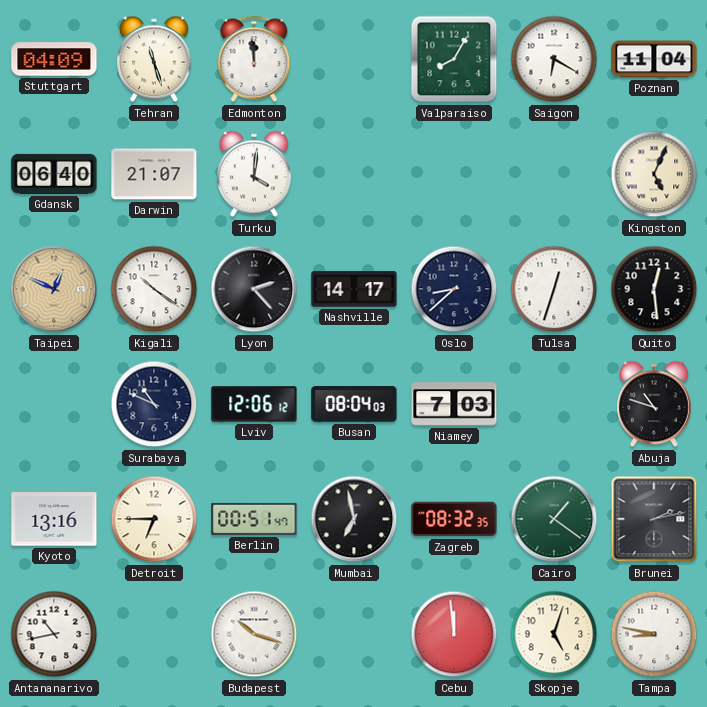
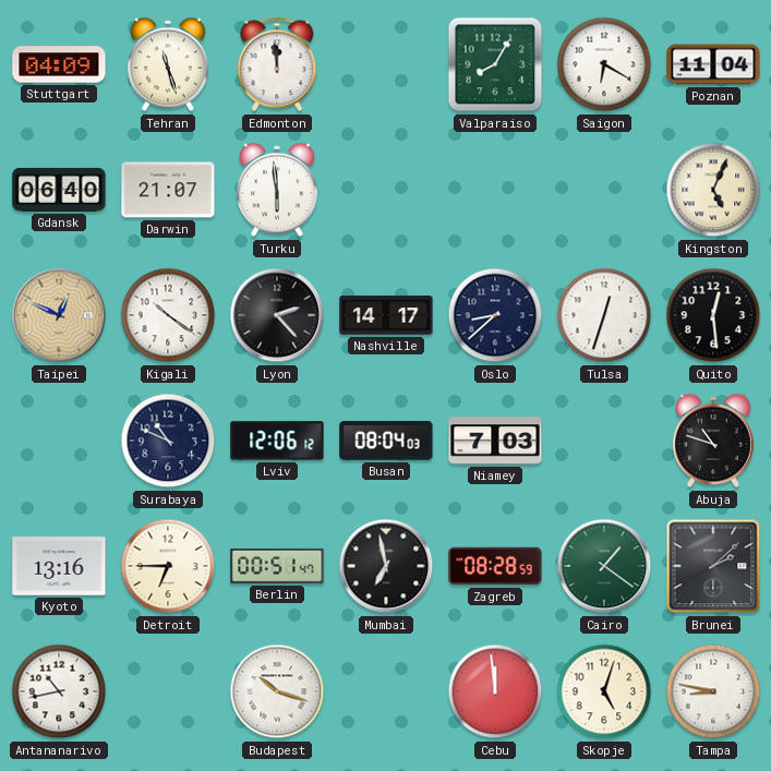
Turku: 4:01 -> 5:59
Zagreb: 08:32 -> 08:28
Brunei: 2:13 -> 2:08
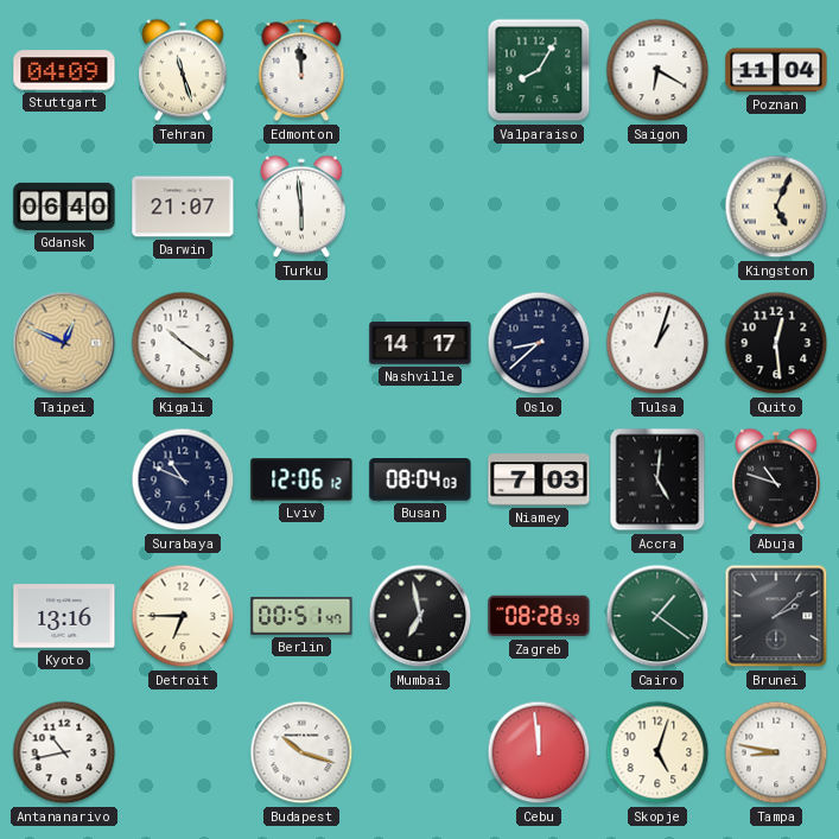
Lyon: 2:23 -> none
Tulsa: 12:33 -> 1:03
Accra: none -> 5:01
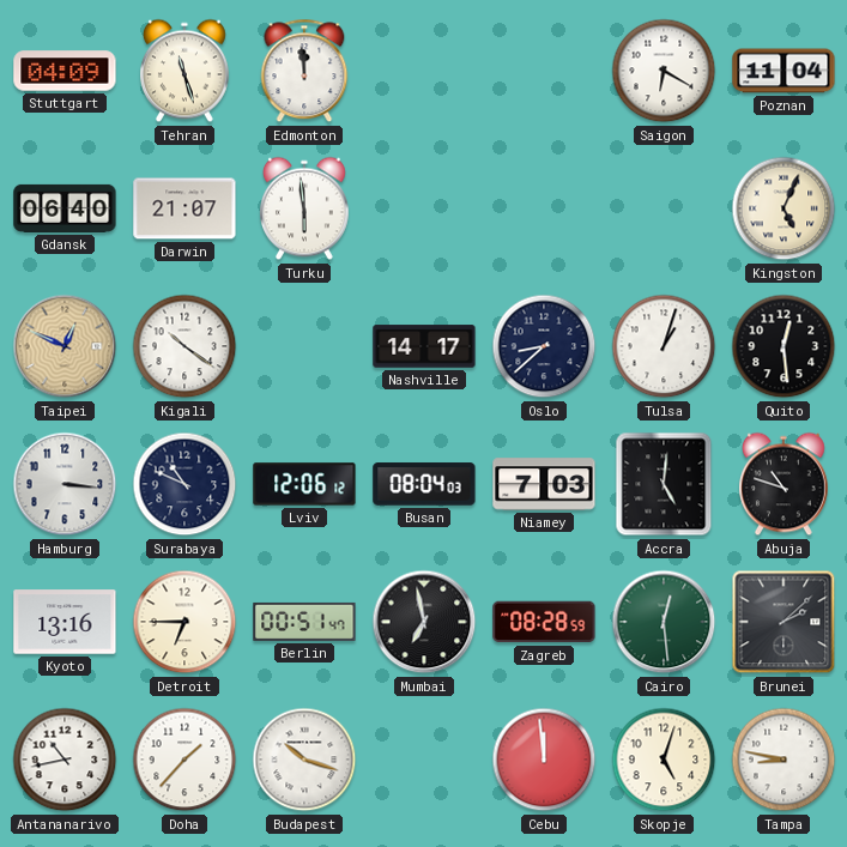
Valparaiso: 8:05 -> none
Hamburg: none -> 3:16
Cairo: 1:21 -> 12:29
Doha: none -> 1:37
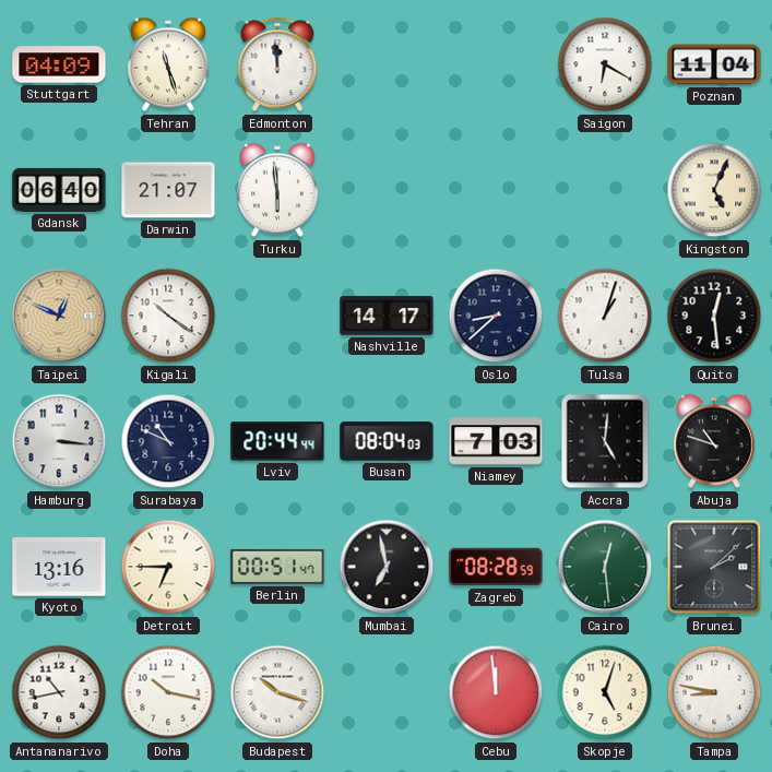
Lviv: 12:06 -> 20:44
Doha: 1:37 -> 10:17
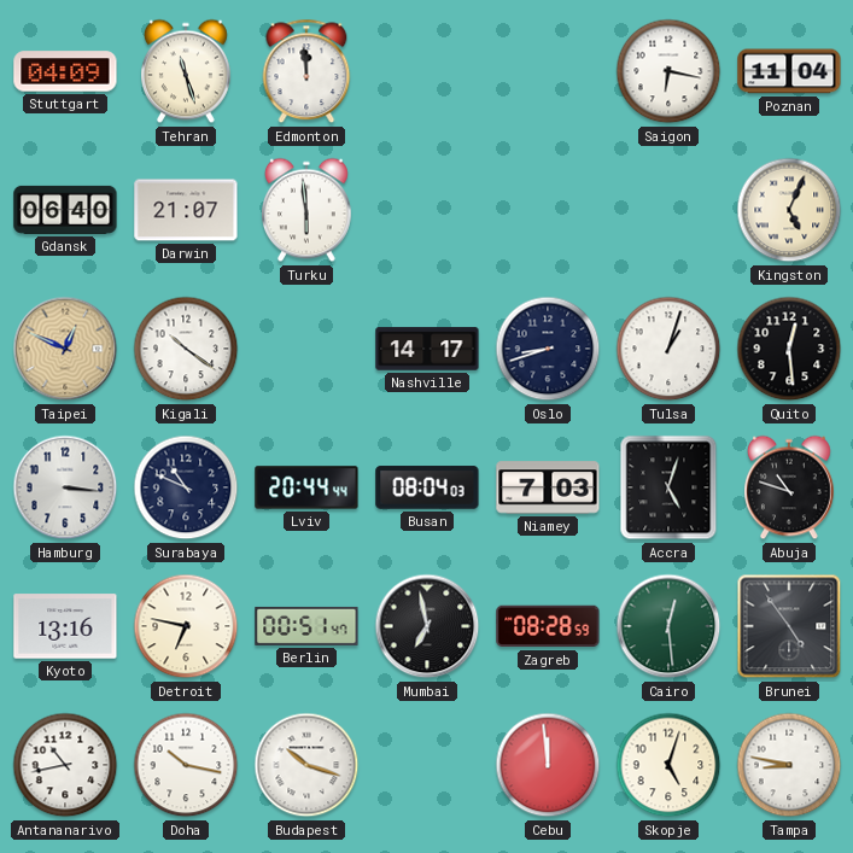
Saigon: 6:20 -> 6:17
Oslo: 8:38 -> 8:42
Accra: 5:01 -> 5:03
Detroit: 6:45 -> 6:47
Brunei: 2:08 -> 4:54
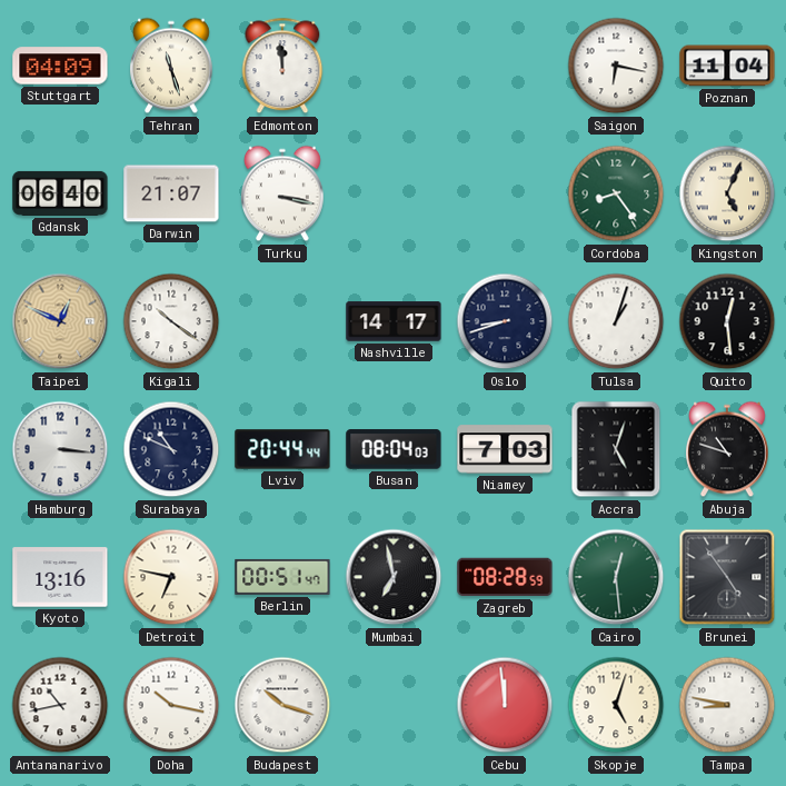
Turku: 5:59 -> 3:17
Cordoba: none -> 8:24
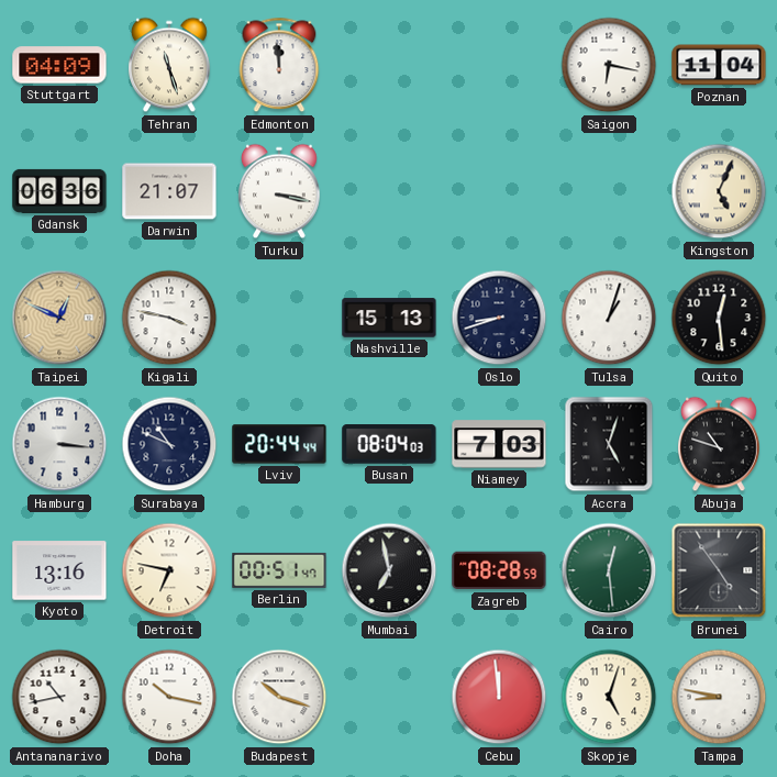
Gdansk: 06:40 -> 06:36
Cordoba: 8:24 -> none
Kigali: 10:21 -> 3:47
Nashville: 14:17 -> 15:13
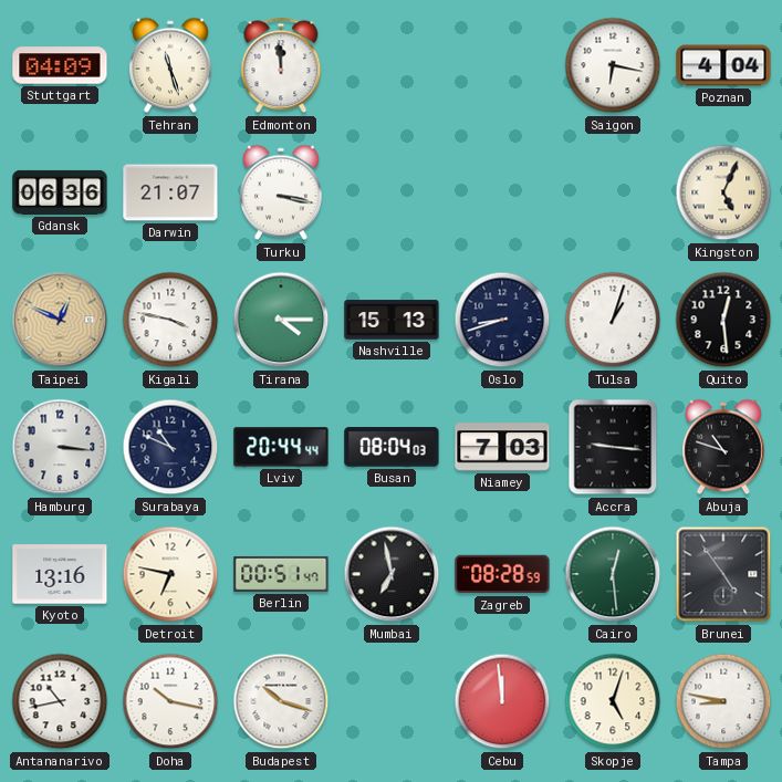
Poznan: 11:04 -> 4:04
Tirana: none -> 4:15
Accra: 5:03 -> 9:16
